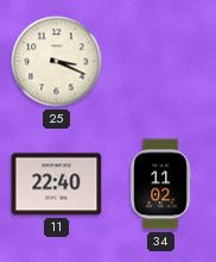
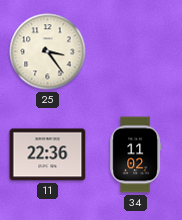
25: 3:19 -> 3:24
11: 22:40 -> 22:36
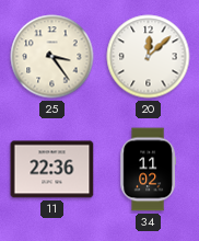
20: none -> 12:08
